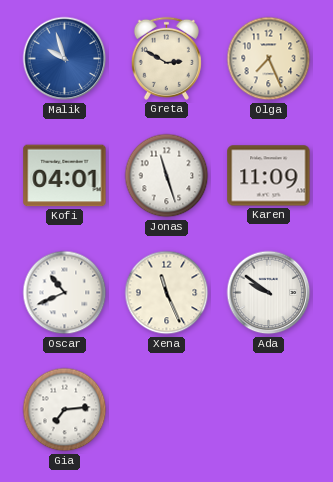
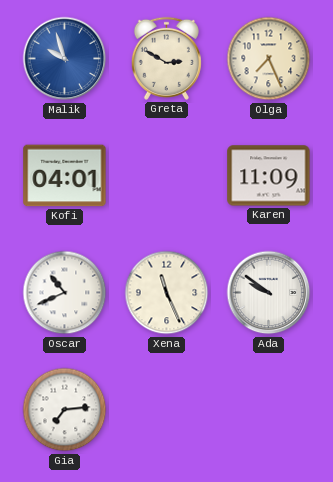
Jonas: 11:27 -> none
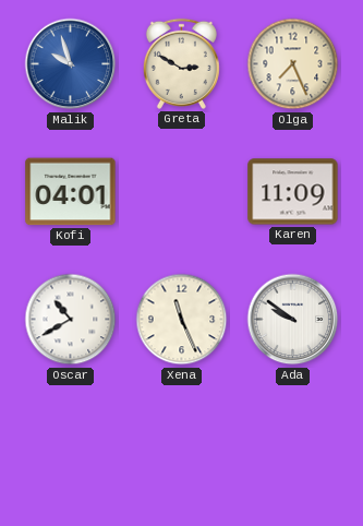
Oscar: 10:41 -> 10:40
Gia: 7:14 -> none
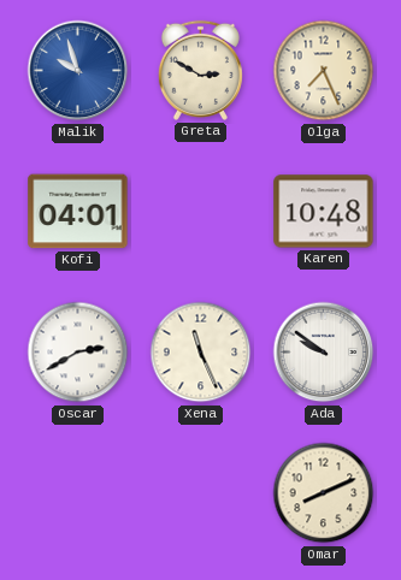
Karen: 11:09 -> 10:48
Oscar: 10:40 -> 2:40
Omar: none -> 8:11
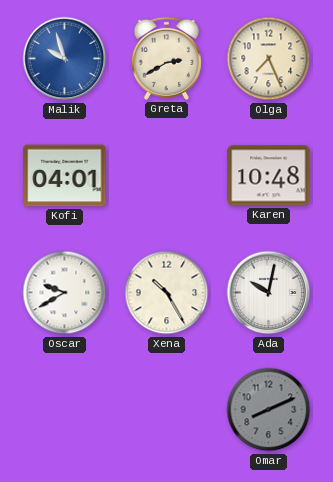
Greta: 2:50 -> 2:40
Oscar: 2:40 -> 9:40
Xena: 11:26 -> 10:25
Ada: 9:51 -> 10:02
Omar dial: cream -> grey
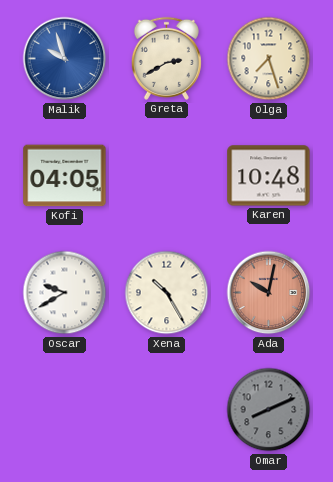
Olga: 7:26 -> 7:27
Kofi: 04:01 -> 04:05
Ada dial: white -> salmon
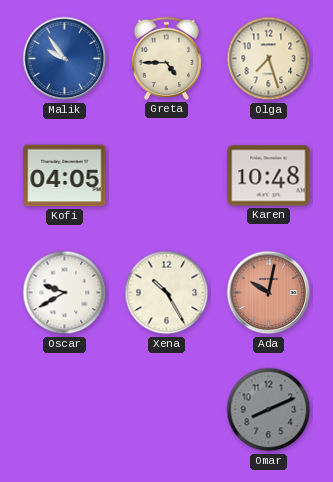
Malik: 9:57 -> 9:54
Greta: 2:40 -> 4:45
